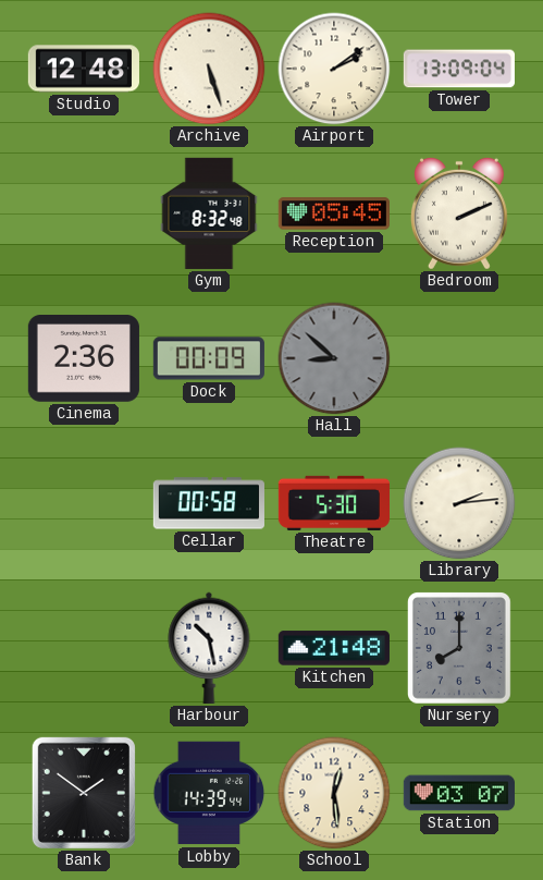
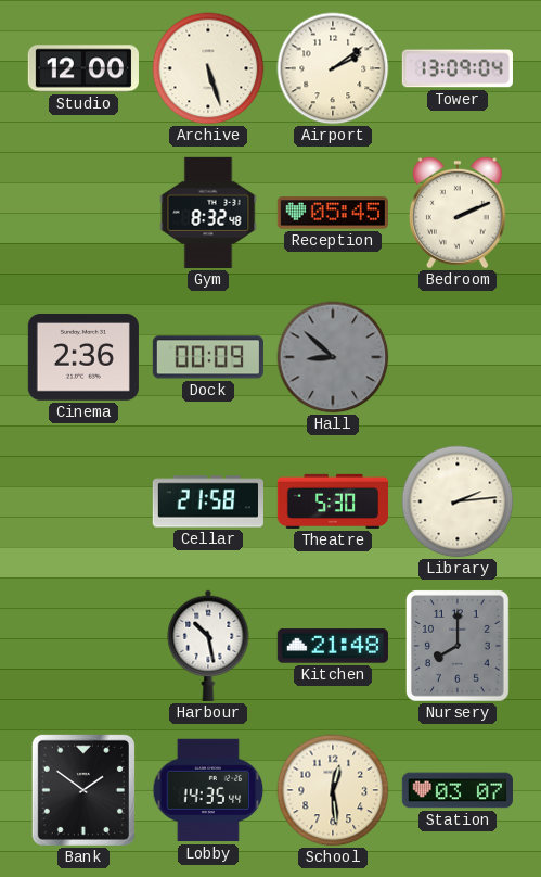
Studio: 12:48 -> 12:00
Cellar: 00:58 -> 21:58
Lobby: 14:39 -> 14:35
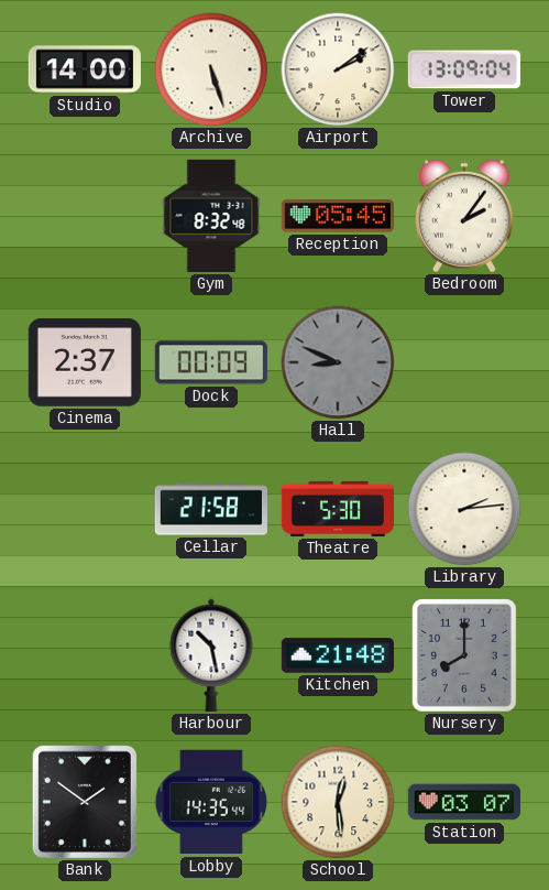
Studio: 12:00 -> 14:00
Bedroom: 2:11 -> 2:06
Cinema: 2:36 -> 2:37
Hall: 8:52 -> 8:49
